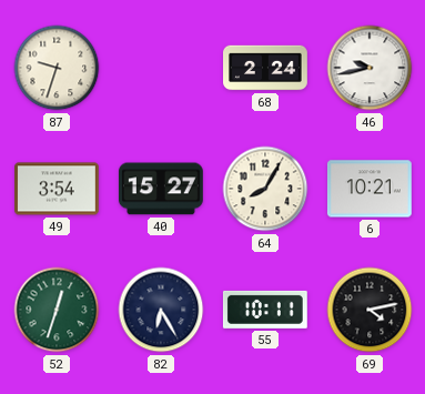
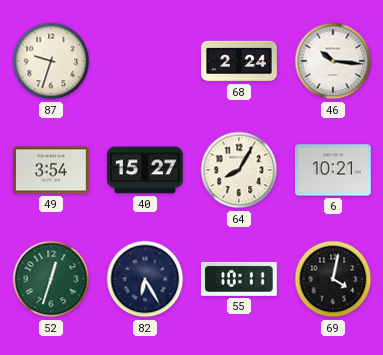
46: 9:43 -> 10:16
69: 4:13 -> 4:02
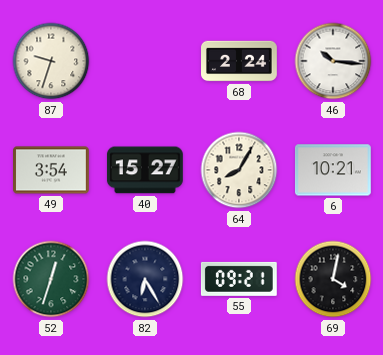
55: 10:11 -> 09:21
